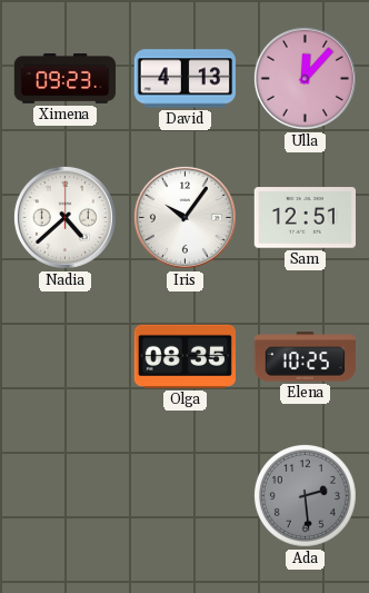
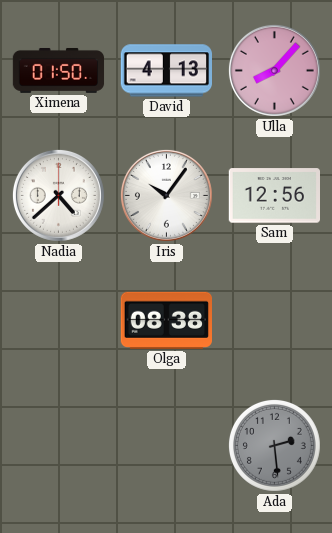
Ximena: 09:23 -> 01:50
Ulla: 12:07 -> 8:07
Sam: 12:51 -> 12:56
Olga: 08:35 -> 08:38
Elena: 10:25 -> none
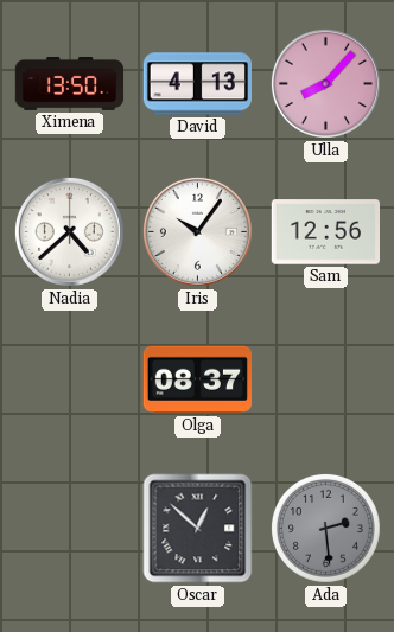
Ximena: 01:50 -> 13:50
Olga: 08:38 -> 08:37
Oscar: none -> 12:52
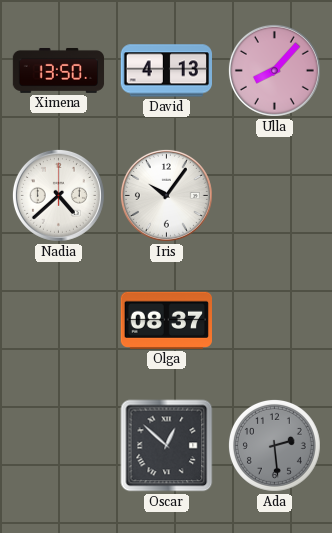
Sam: 12:56 -> none
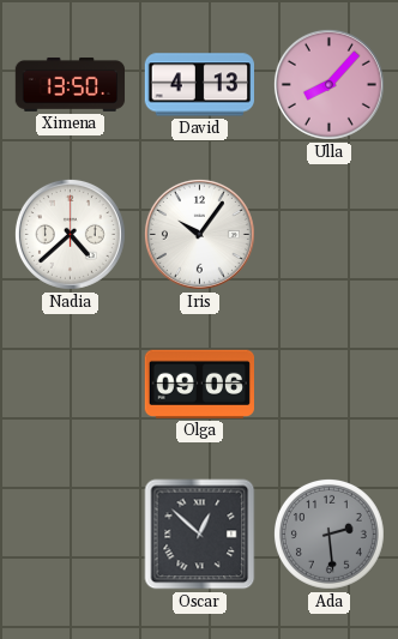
Olga: 08:37 -> 09:06
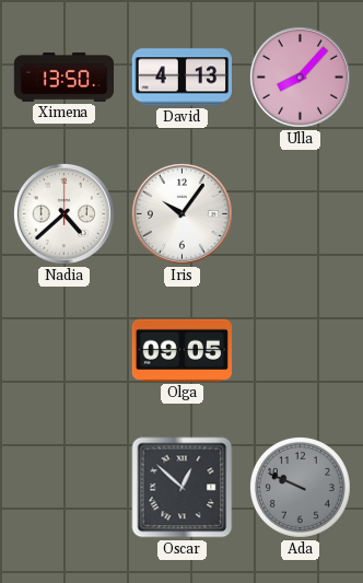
Olga: 09:06 -> 09:05
Ada: 2:29 -> 9:49
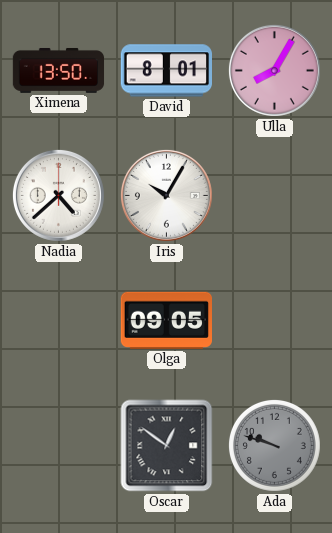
David: 4:13 -> 8:01
Ulla: 8:07 -> 8:05
Iris: 10:06 -> 10:05
Oscar: 12:52 -> 12:51
Ada: 9:49 -> 9:48
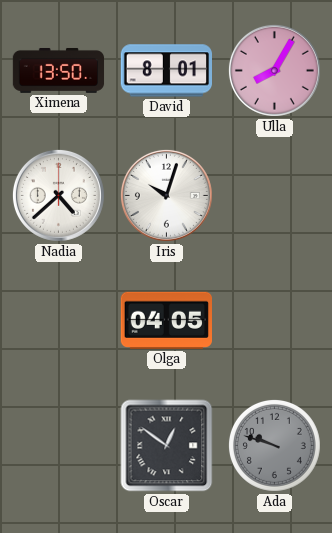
Iris: 10:05 -> 10:03
Olga: 09:05 -> 04:05
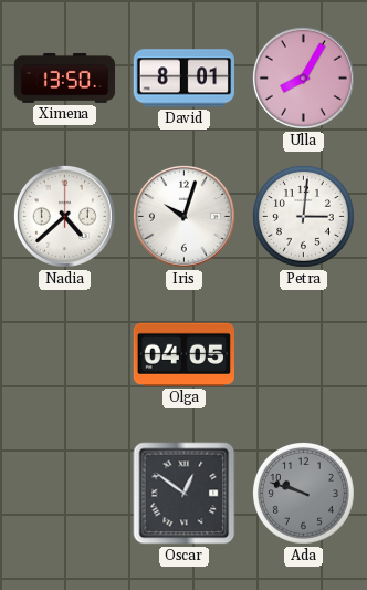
Petra: none -> 3:01
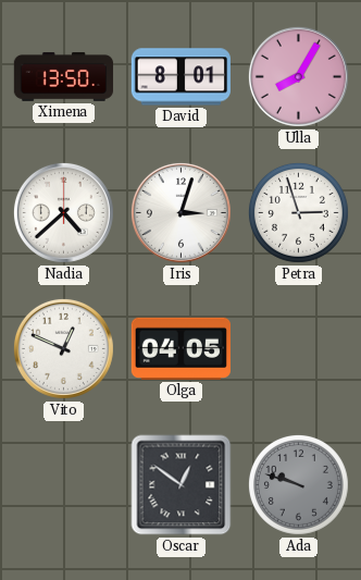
Iris: 10:03 -> 3:03
Petra: 3:01 -> 2:57
Vito: none -> 12:49
